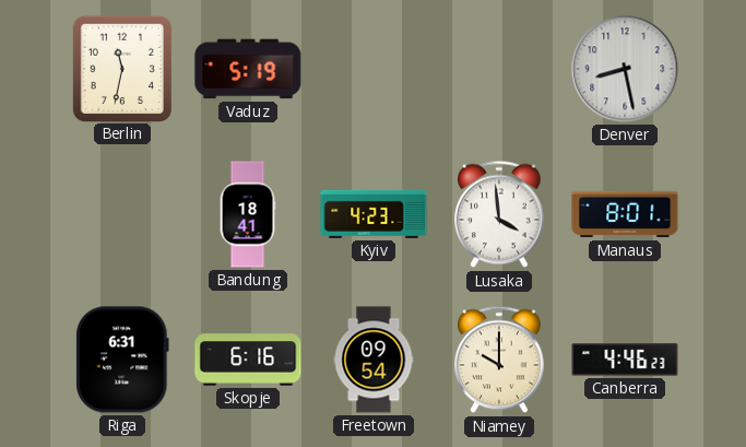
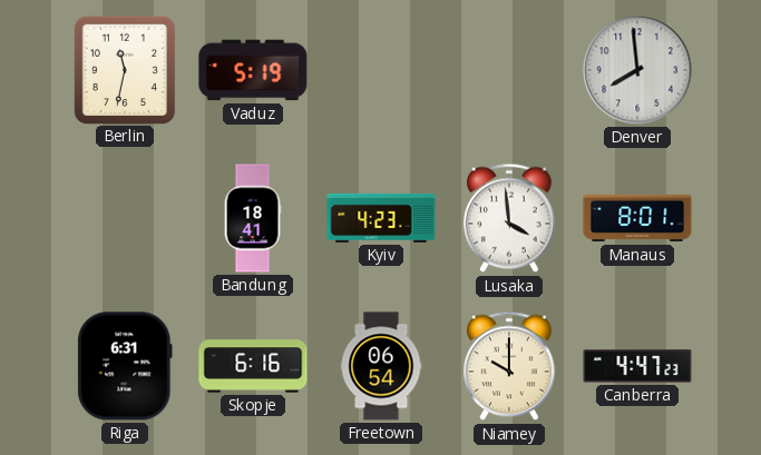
Denver: 8:28 -> 7:59
Freetown: 09:54 -> 06:54
Canberra: 4:46 -> 4:47
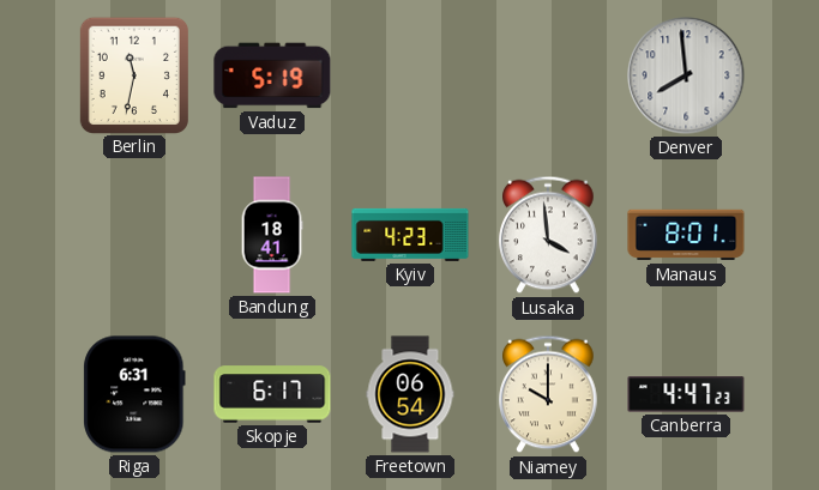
Skopje: 6:16 -> 6:17
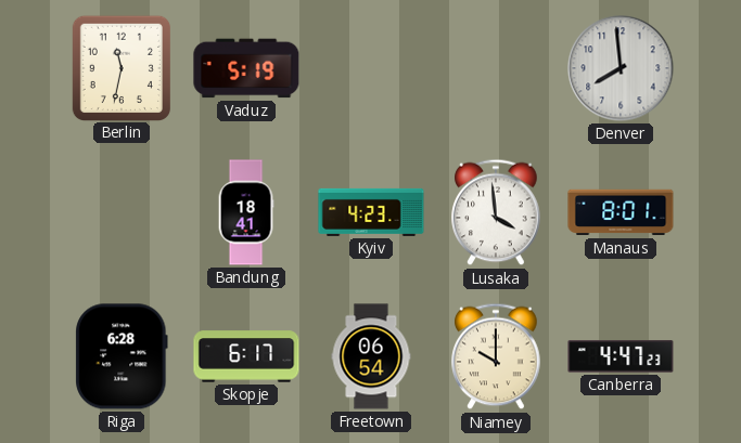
Riga: 6:31 -> 6:28
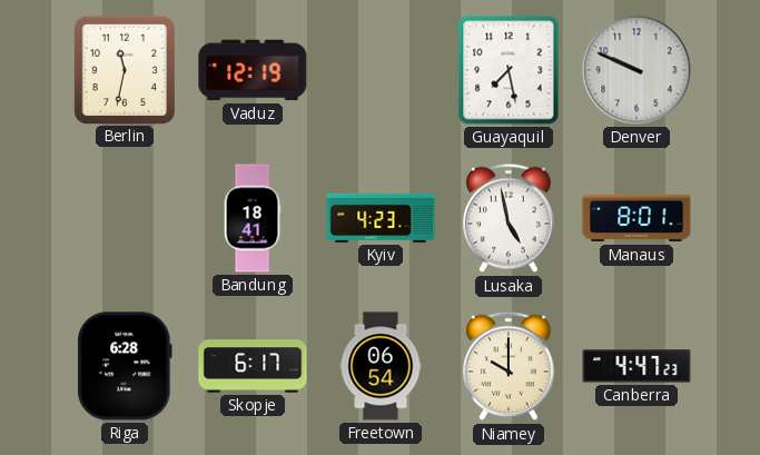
Vaduz: 5:19 -> 12:19
Guayaquil: none -> 7:28
Denver: 7:59 -> 9:49
Lusaka: 3:59 -> 4:58
